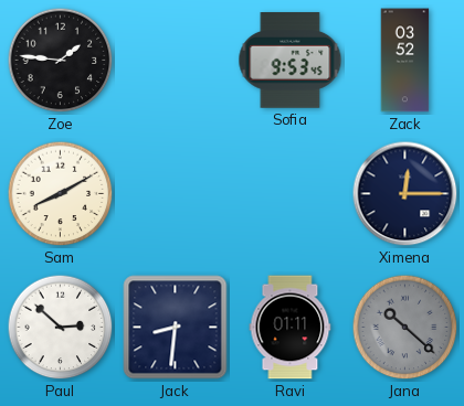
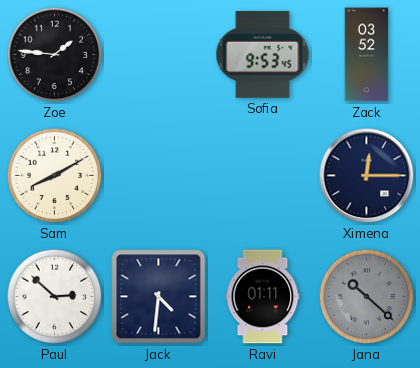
Jack: 8:31 -> 4:31
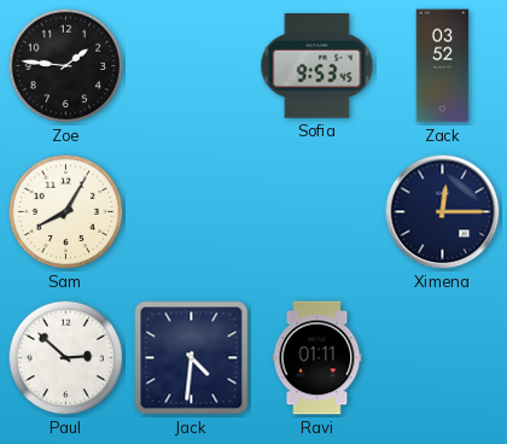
Sam: 8:10 -> 8:05
Jana: 10:22 -> none
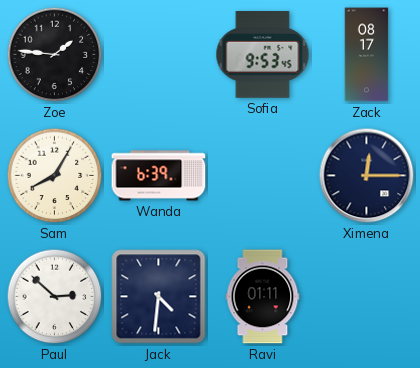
Zack: 03:52 -> 08:17
Wanda: none -> 6:39
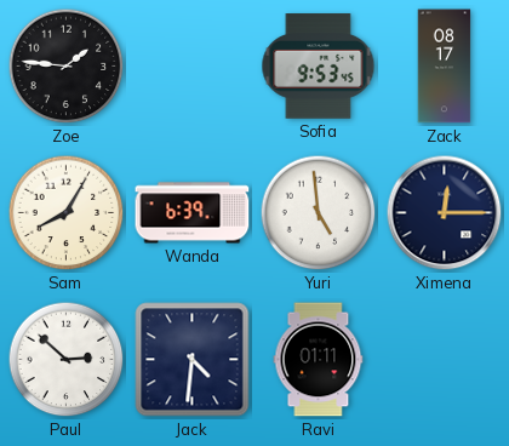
Yuri: none -> 4:59
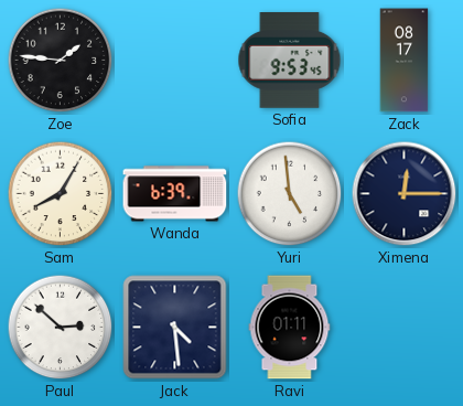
Jack: 4:31 -> 4:29
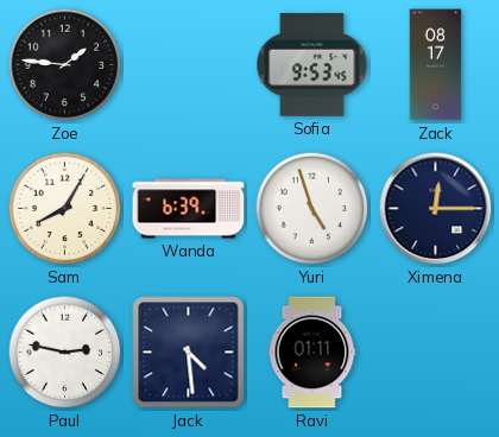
Yuri: 4:59 -> 4:57
Paul: 2:52 -> 2:47
